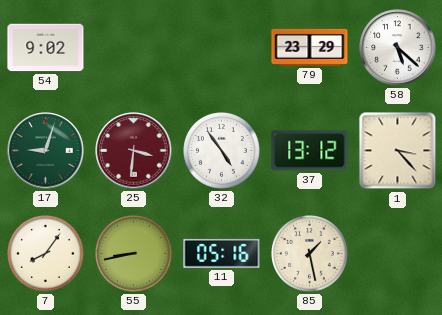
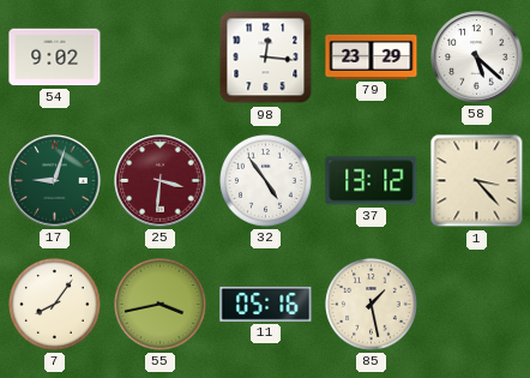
98: none -> 12:16
55: 8:43 -> 3:43
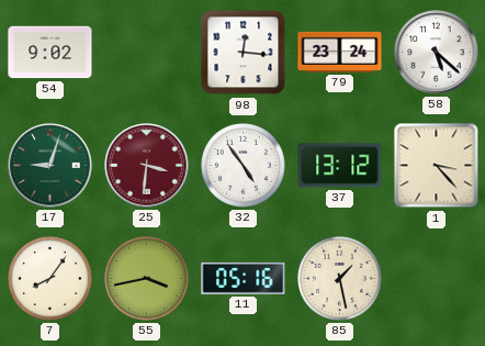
79: 23:29 -> 23:24
